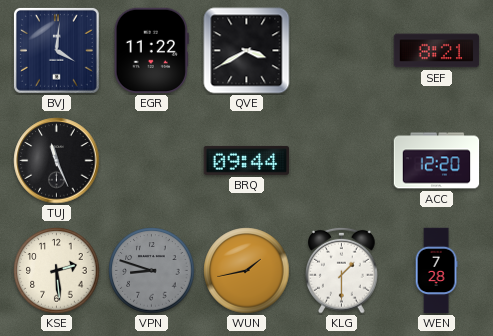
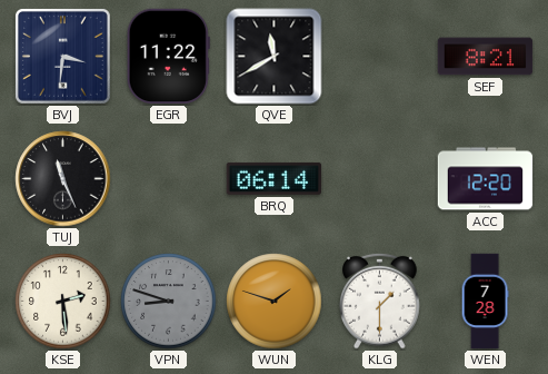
BVJ: 4:01 -> 3:31
QVE: 3:40 -> 11:40
BRQ: 09:44 -> 06:14
WUN: 1:43 -> 1:48
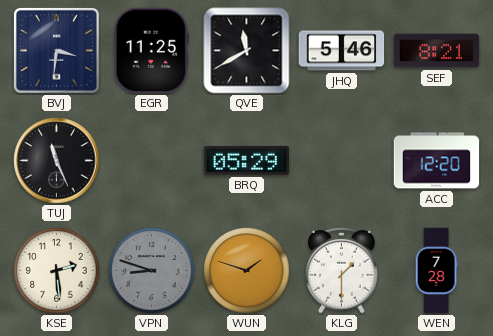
EGR: 11:22 -> 11:25
JHQ: none -> 5:46
BRQ: 06:14 -> 05:29
